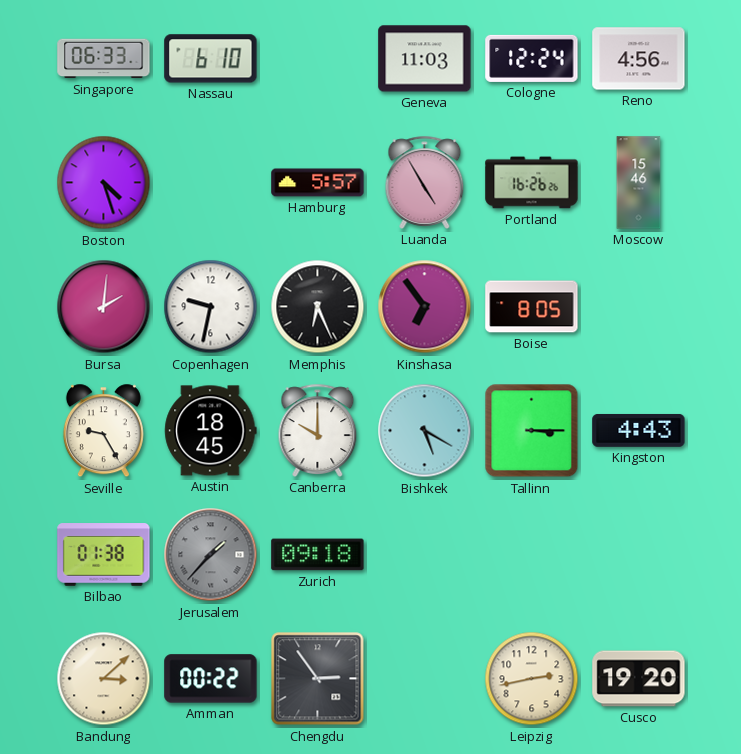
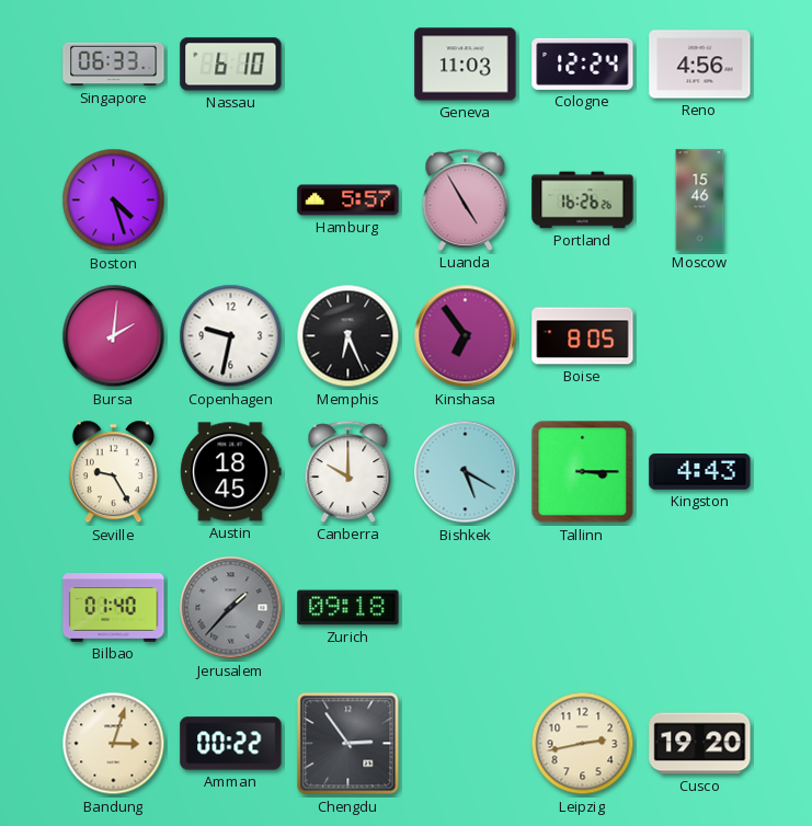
Bilbao: 01:38 -> 01:40
Bandung: 3:08 -> 3:03
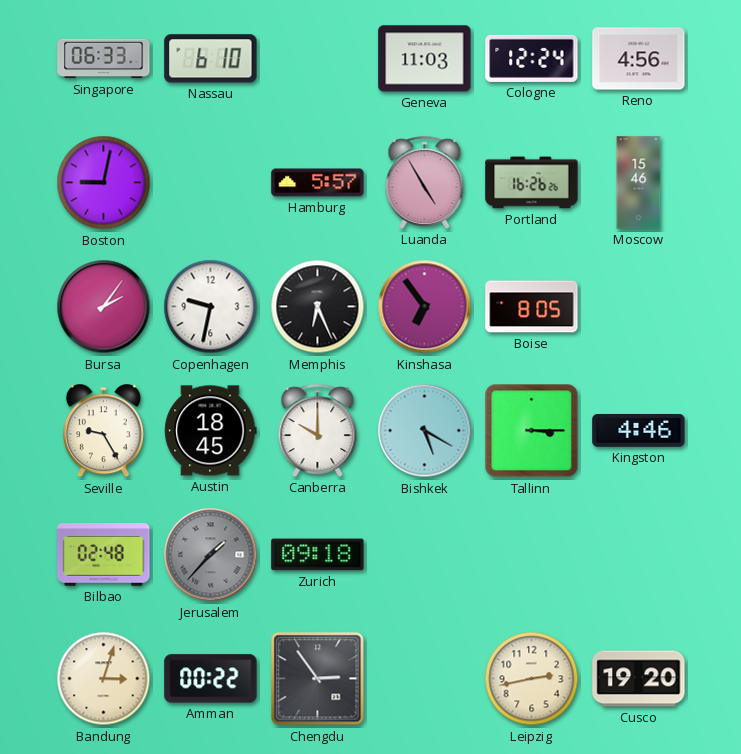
Boston: 4:27 -> 9:02
Bursa: 2:01 -> 2:06
Kingston: 4:43 -> 4:46
Bilbao: 01:40 -> 02:48
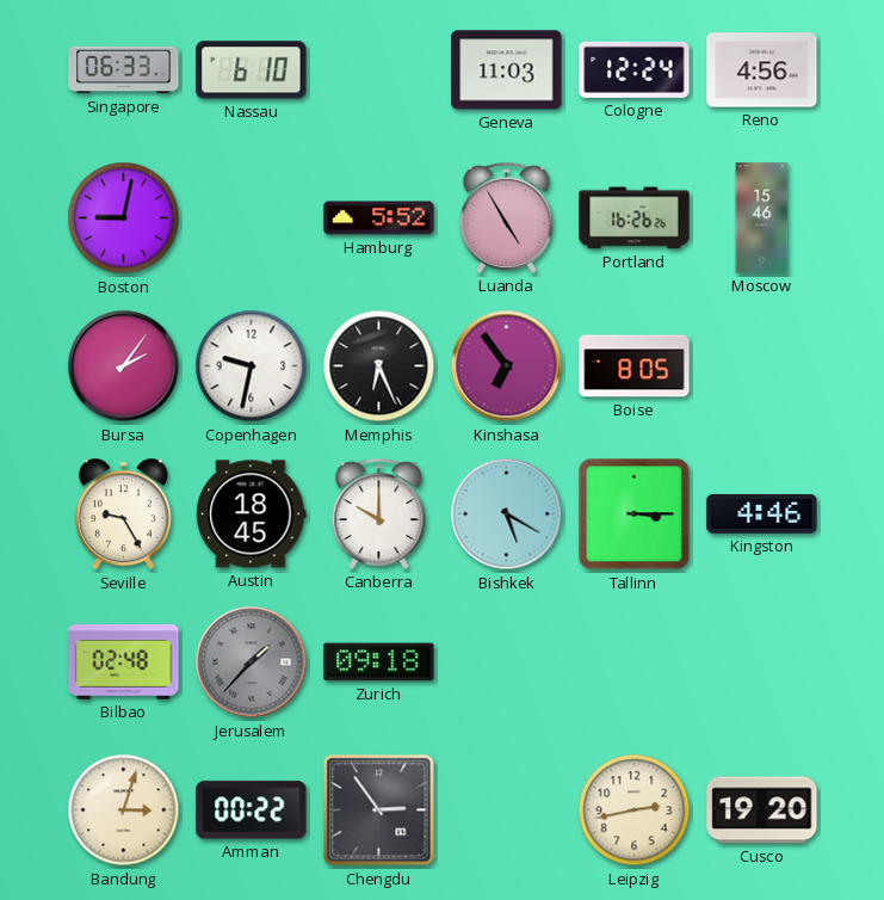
Hamburg: 5:57 -> 5:52
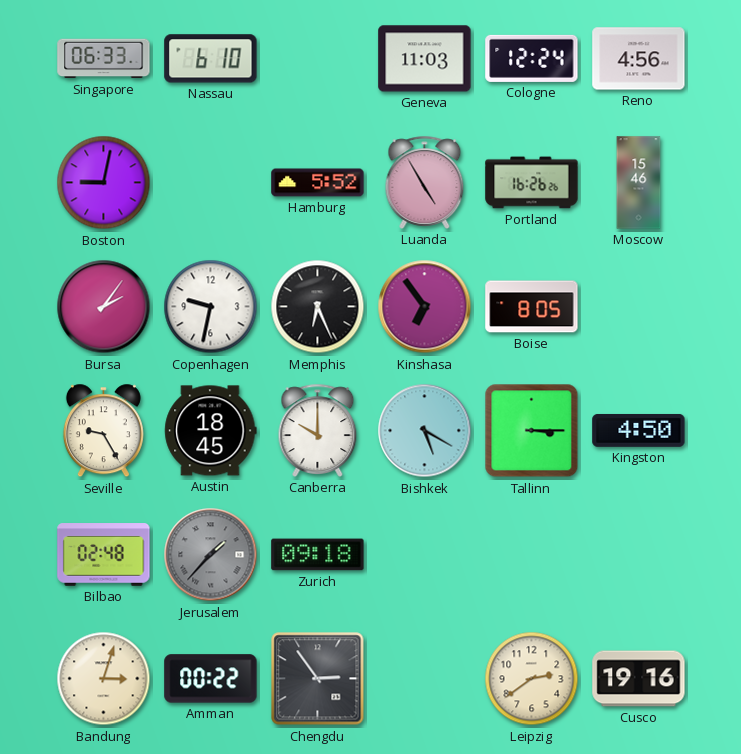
Kingston: 4:46 -> 4:50
Leipzig: 2:43 -> 2:39
Cusco: 19:20 -> 19:16
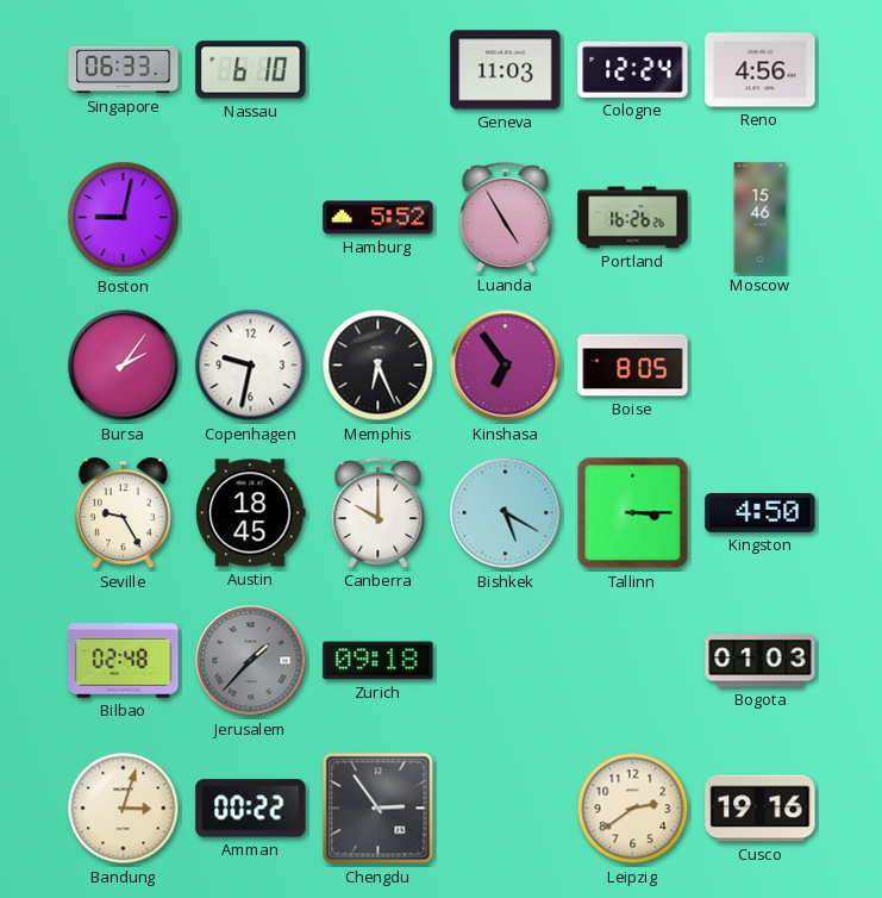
Bogota: none -> 01:03
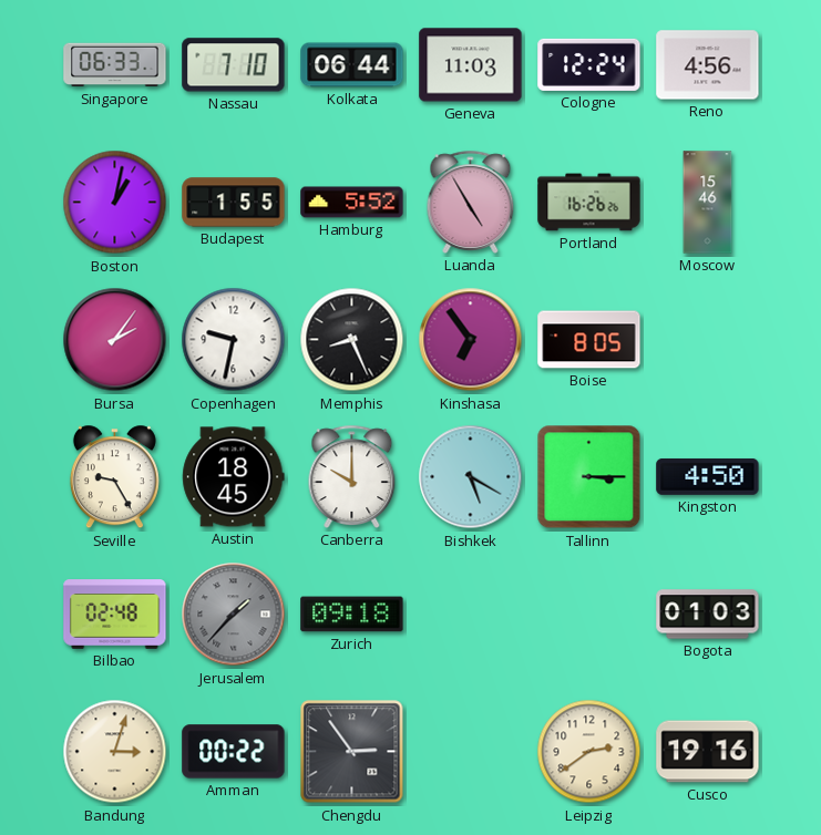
Nassau: 6:10 -> 7:10
Kolkata: none -> 06:44
Boston: 9:02 -> 1:02
Budapest: none -> 1:55
Memphis: 6:26 -> 8:26
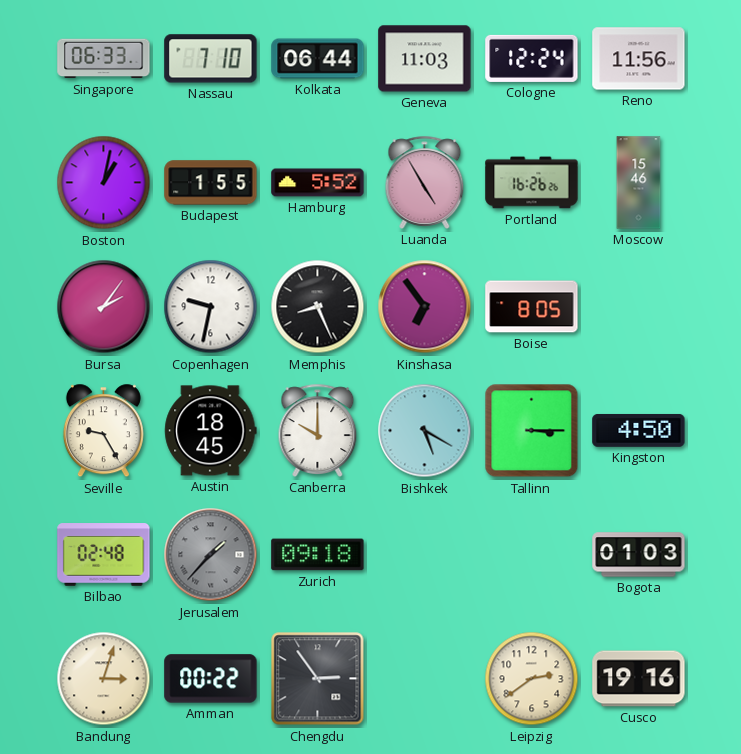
Reno: 4:56 -> 11:56
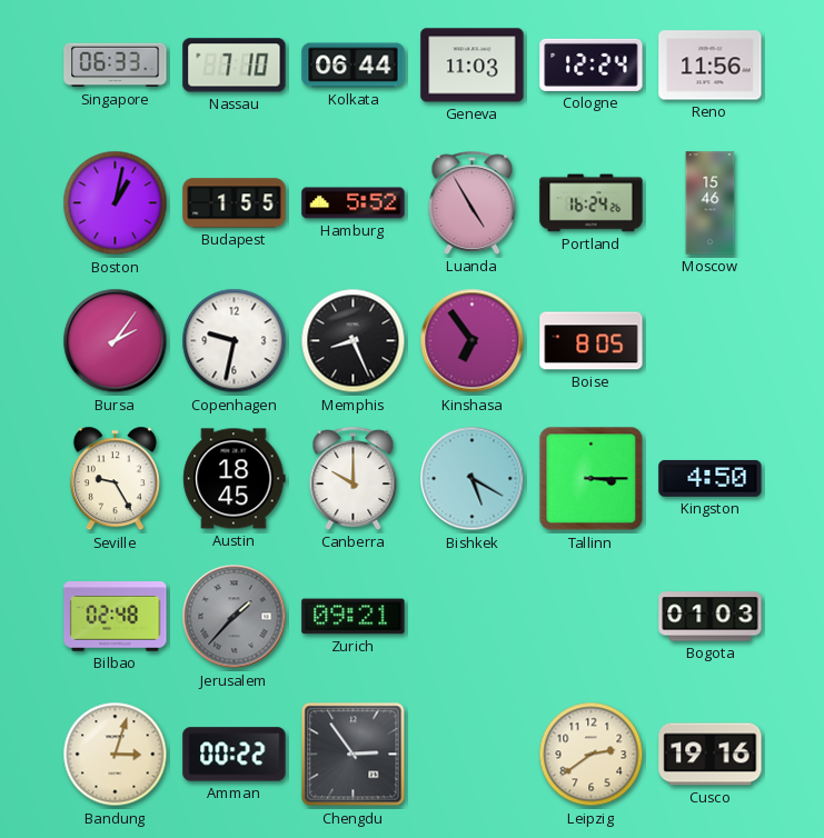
Portland: 16:26 -> 16:24
Zurich: 09:18 -> 09:21
